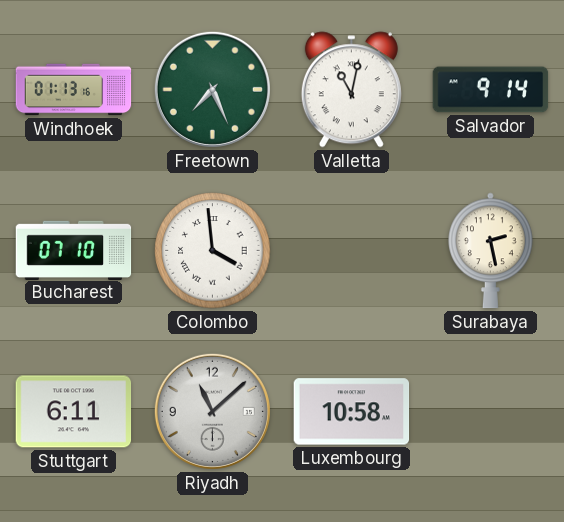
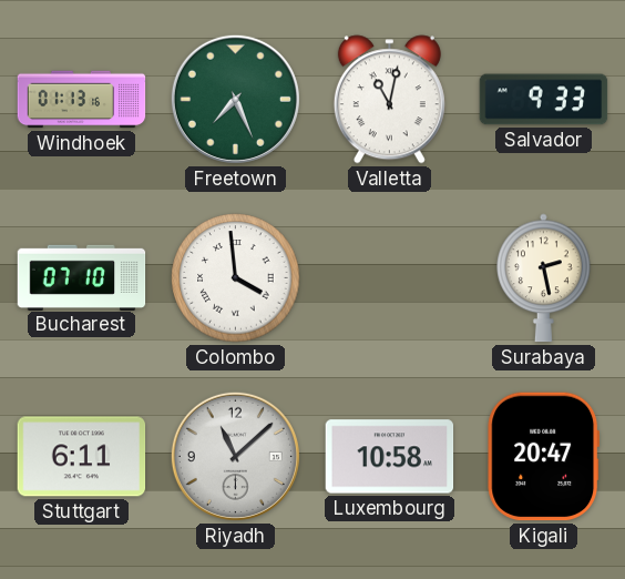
Salvador: 9:14 -> 9:33
Kigali: none -> 20:47
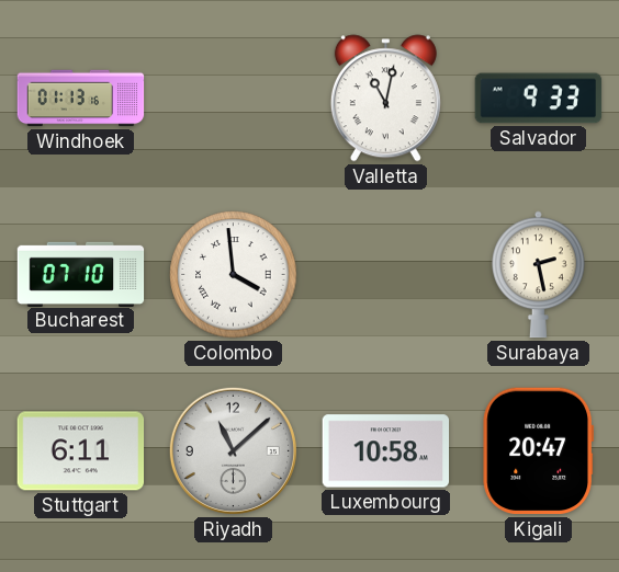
Freetown: 7:26 -> none
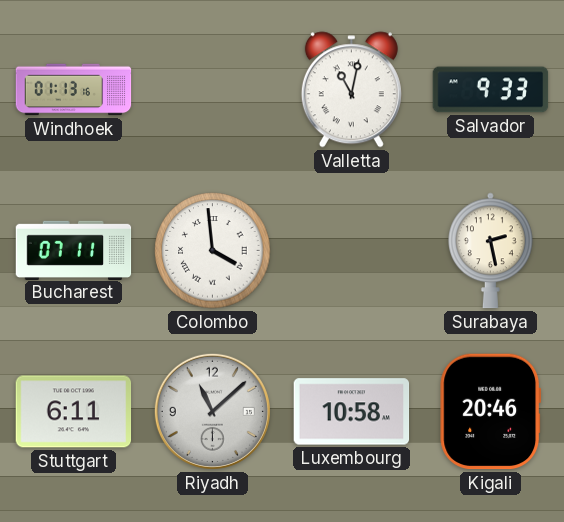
Bucharest: 07:10 -> 07:11
Kigali: 20:47 -> 20:46
